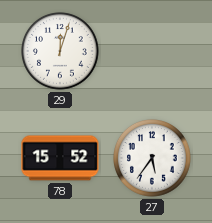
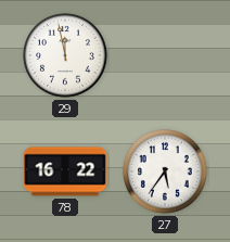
29: 12:03 -> 11:58
78: 15:52 -> 16:22
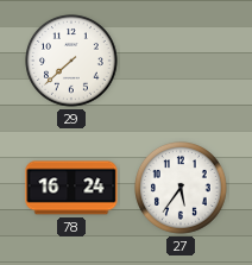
29: 11:58 -> 7:38
78: 16:22 -> 16:24
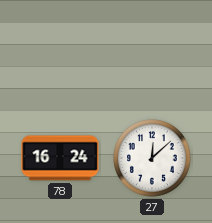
29: 7:38 -> none
27: 5:36 -> 12:08
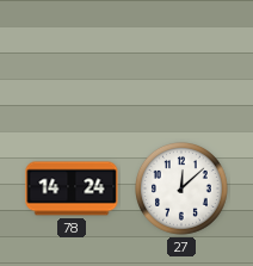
78: 16:24 -> 14:24
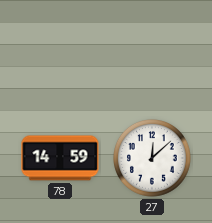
78: 14:24 -> 14:59
